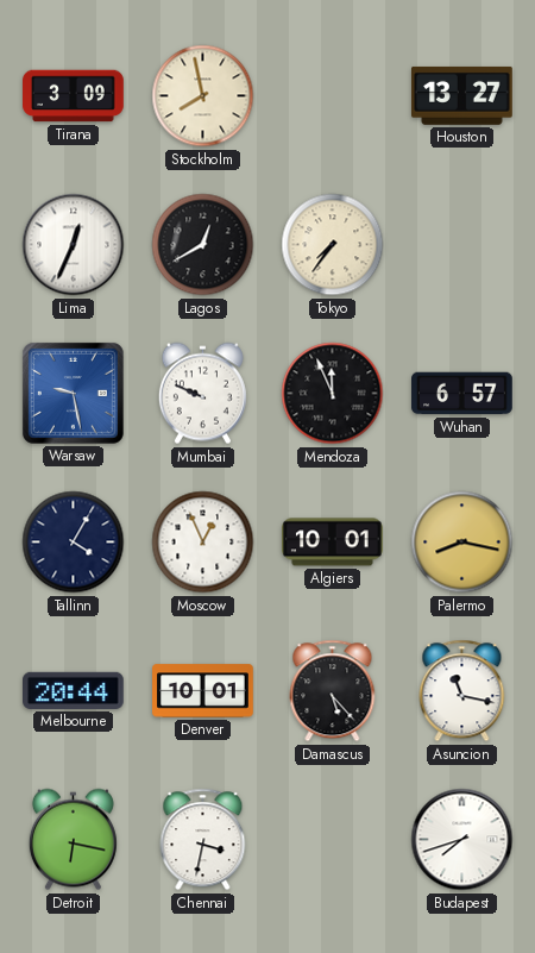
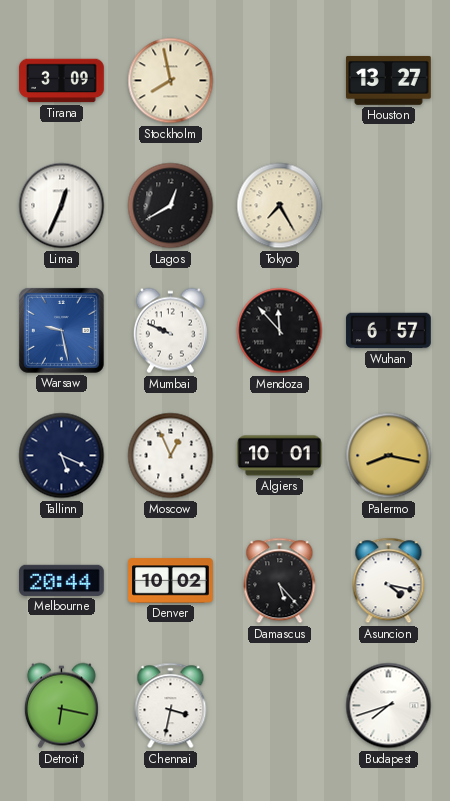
Tokyo: 7:36 -> 7:25
Mendoza: 11:56 -> 11:53
Tallinn: 4:05 -> 5:19
Denver: 10:01 -> 10:02
Asuncion: 11:17 -> 4:17
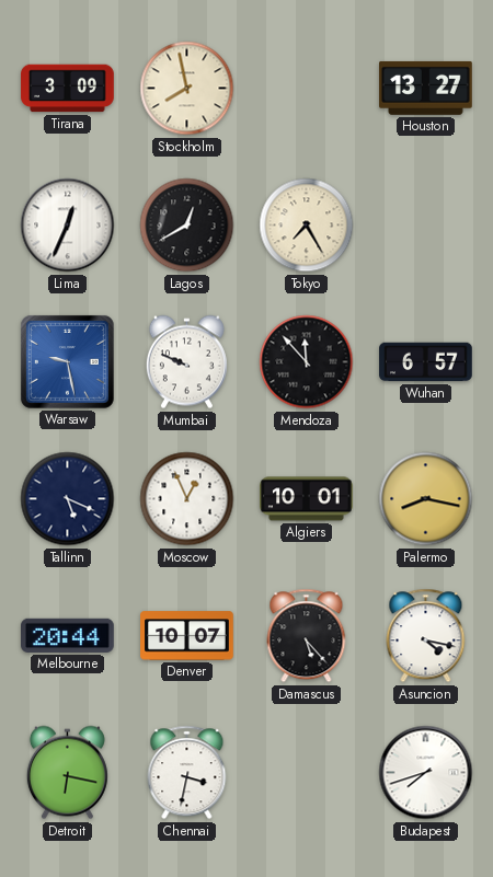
Denver: 10:02 -> 10:07
